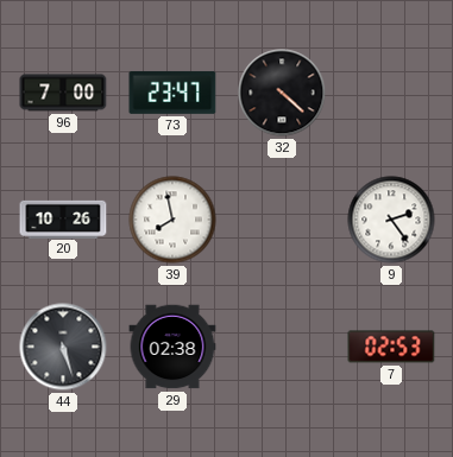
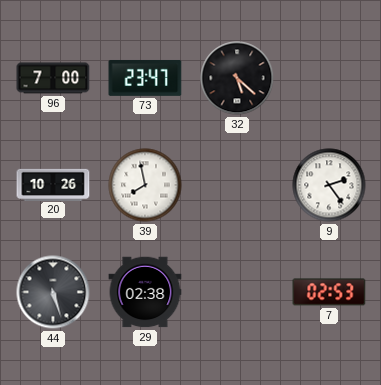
32: 4:22 -> 5:22
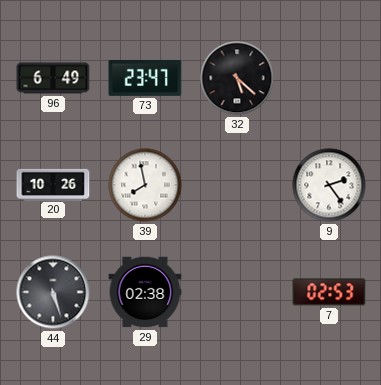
96: 7:00 -> 6:49
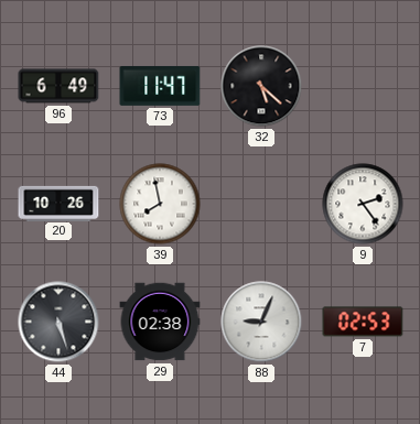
73: 23:47 -> 11:47
88: none -> 9:04
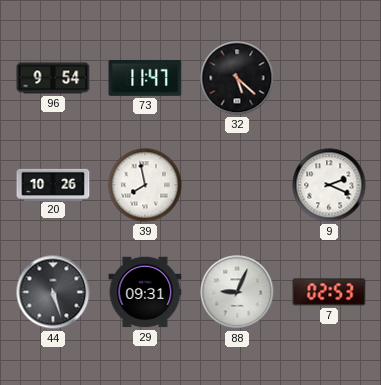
96: 6:49 -> 9:54
9: 2:24 -> 2:19
29: 02:38 -> 09:31
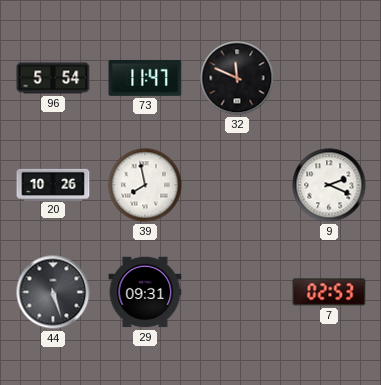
96: 9:54 -> 5:54
32: 5:22 -> 11:49
88: 9:04 -> none
